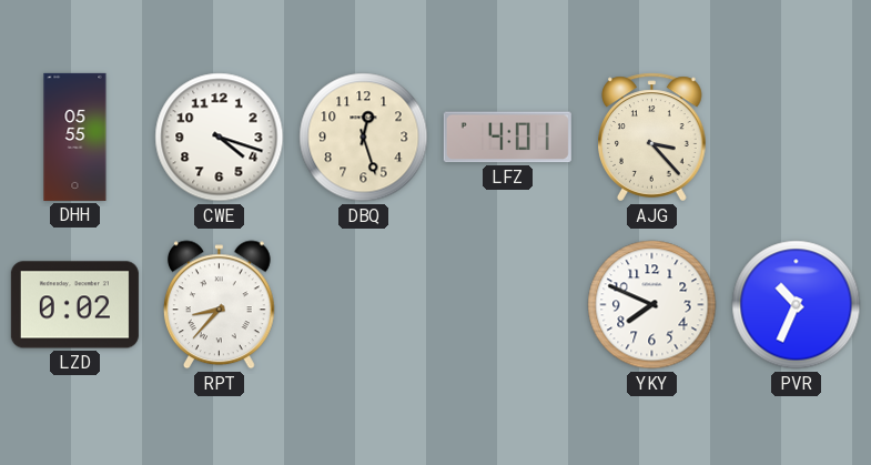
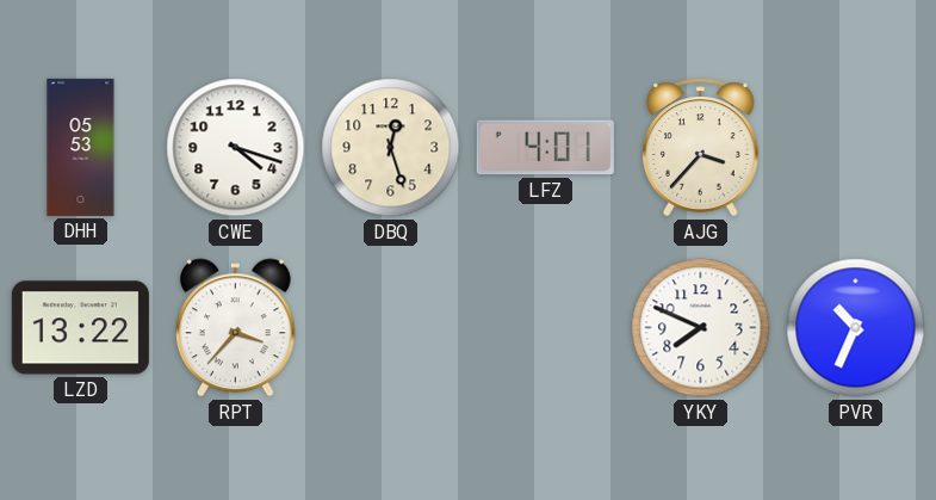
DHH: 05:55 -> 05:53
AJG: 3:23 -> 3:37
LZD: 0:02 -> 13:22
RPT: 8:37 -> 3:37
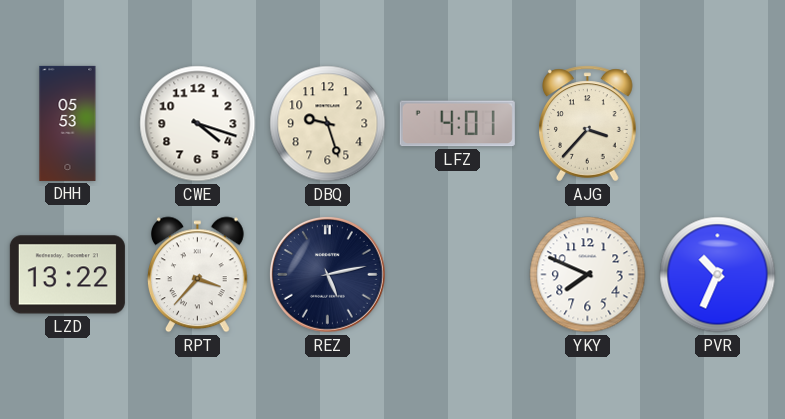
DBQ: 12:27 -> 9:27
REZ: none -> 5:13
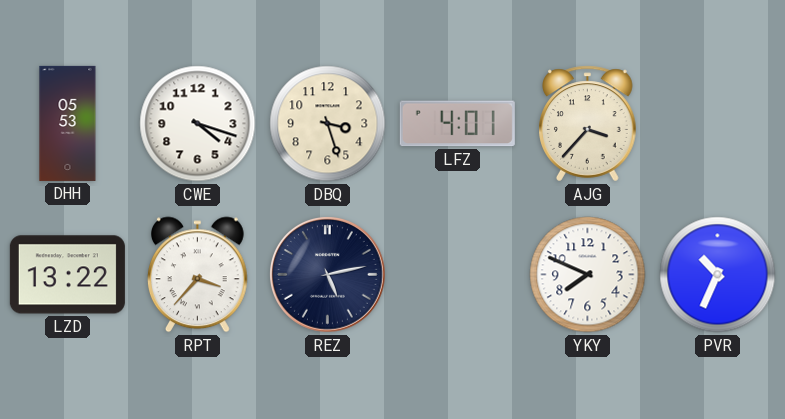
DBQ: 9:27 -> 3:27
